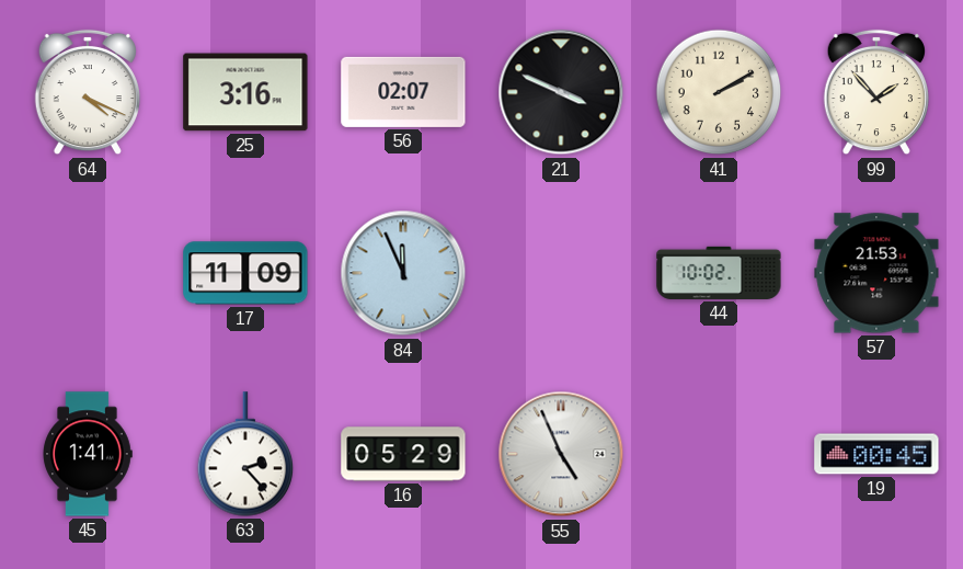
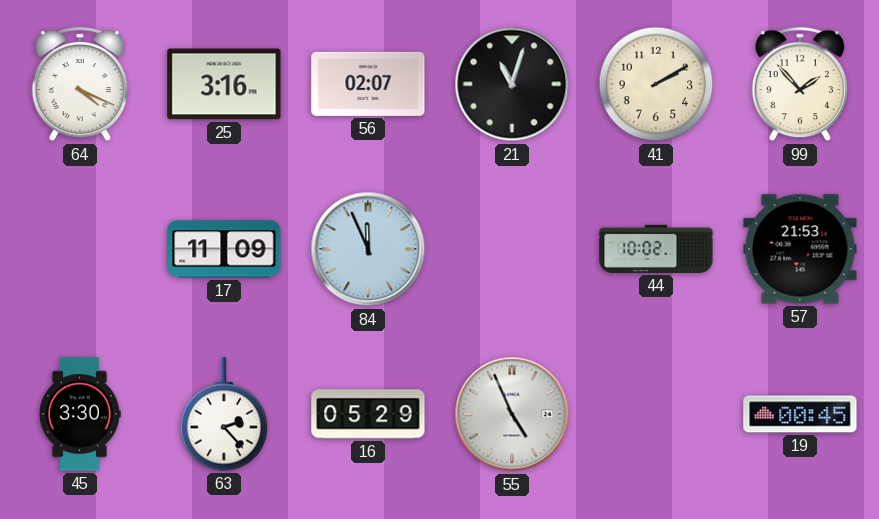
21: 3:49 -> 11:03
45: 1:41 -> 3:30
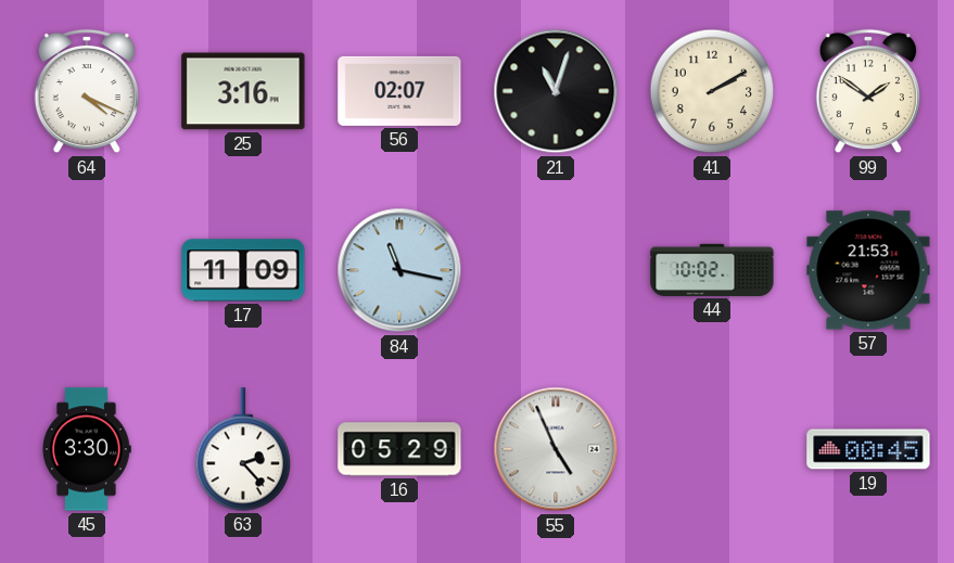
99: 1:53 -> 1:51
84: 11:56 -> 11:17
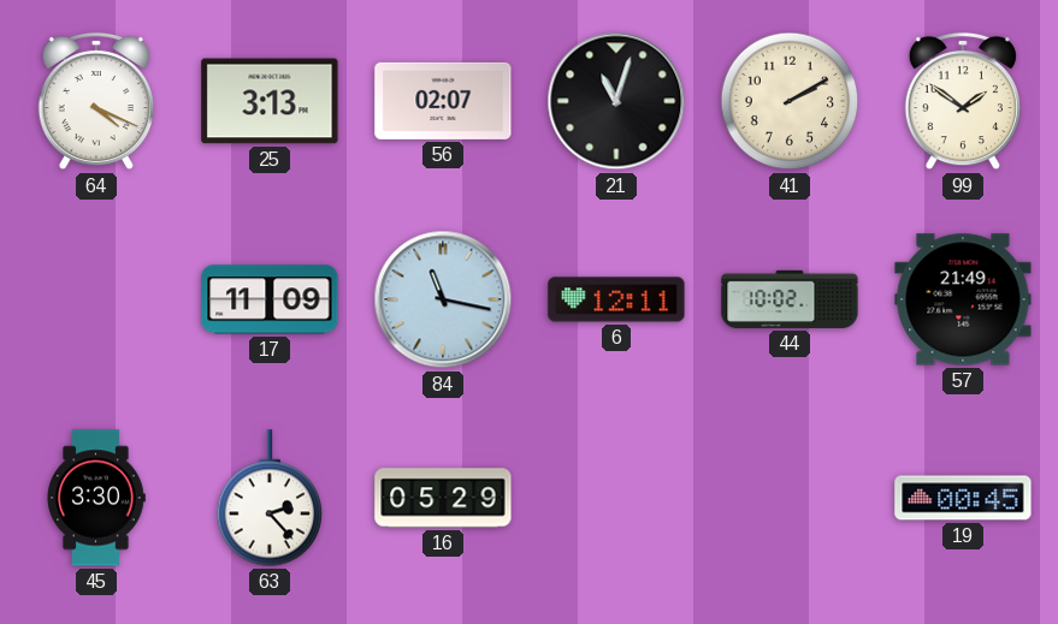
25: 3:16 -> 3:13
6: none -> 12:11
57: 21:53 -> 21:49
55: 4:56 -> none
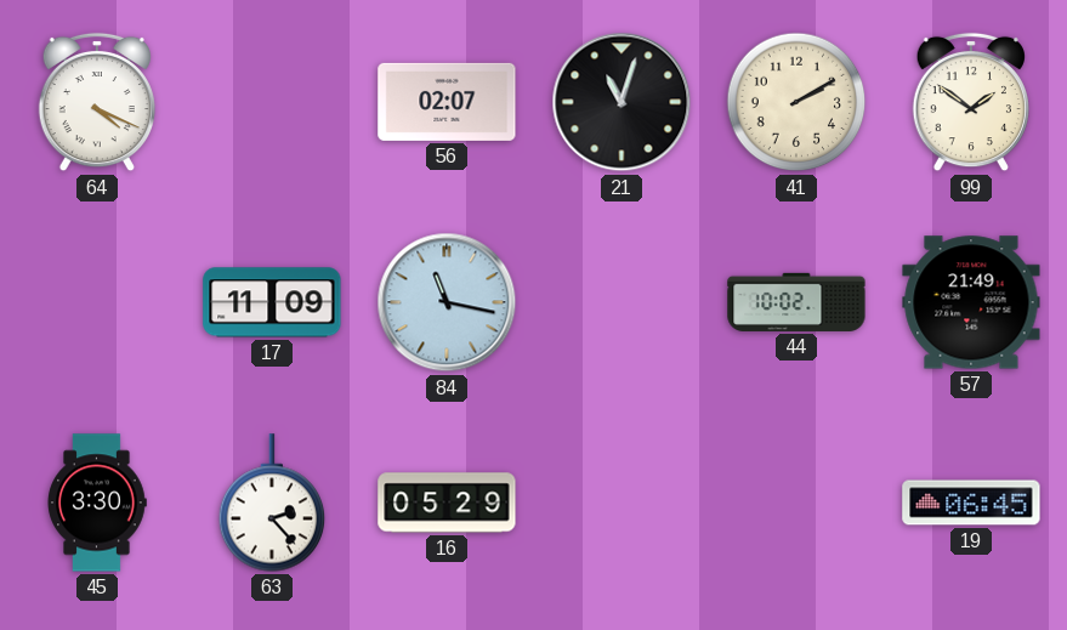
25: 3:13 -> none
6: 12:11 -> none
19: 00:45 -> 06:45
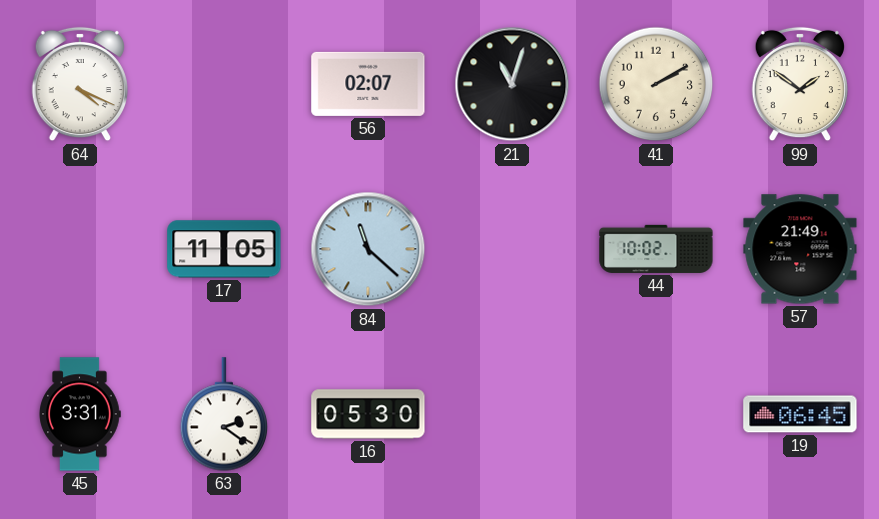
17: 11:09 -> 11:05
84: 11:17 -> 11:22
45: 3:30 -> 3:31
63: 2:23 -> 2:21
16: 05:29 -> 05:30
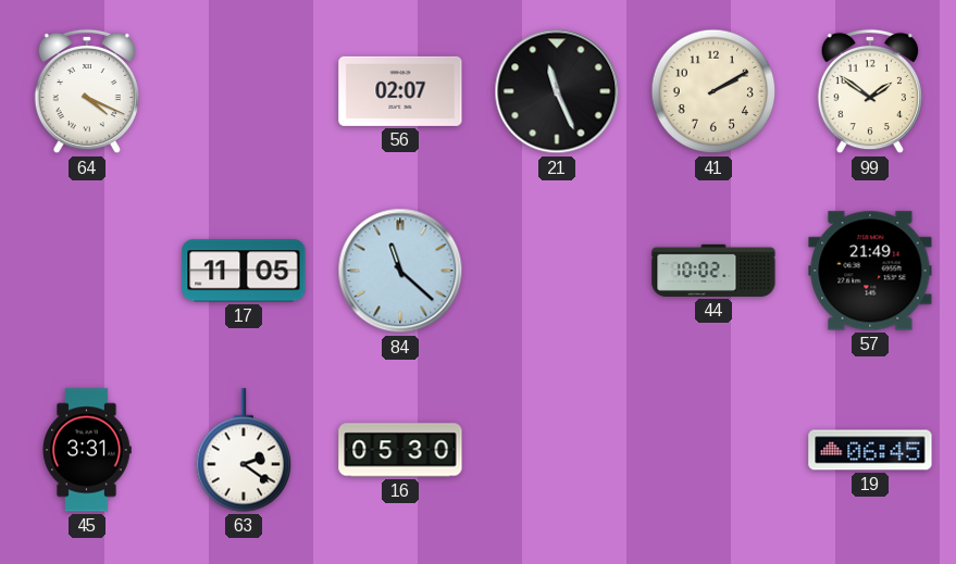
21: 11:03 -> 11:26
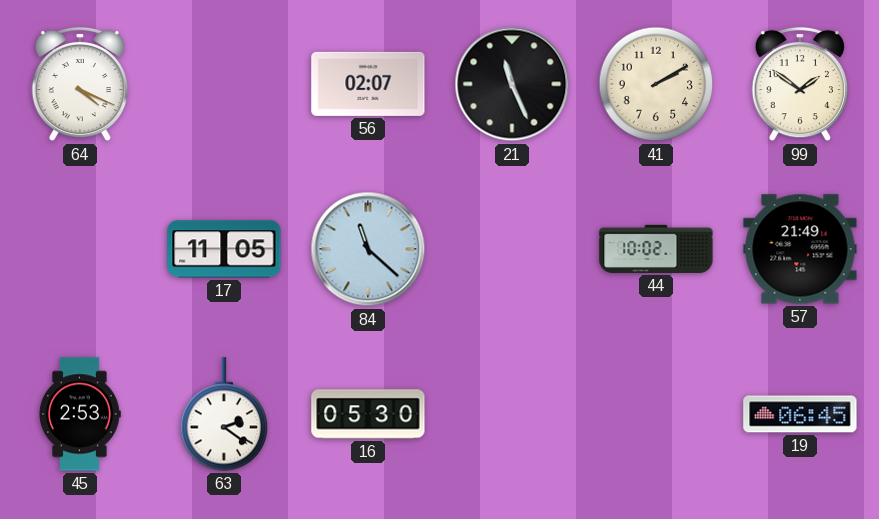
45: 3:31 -> 2:53
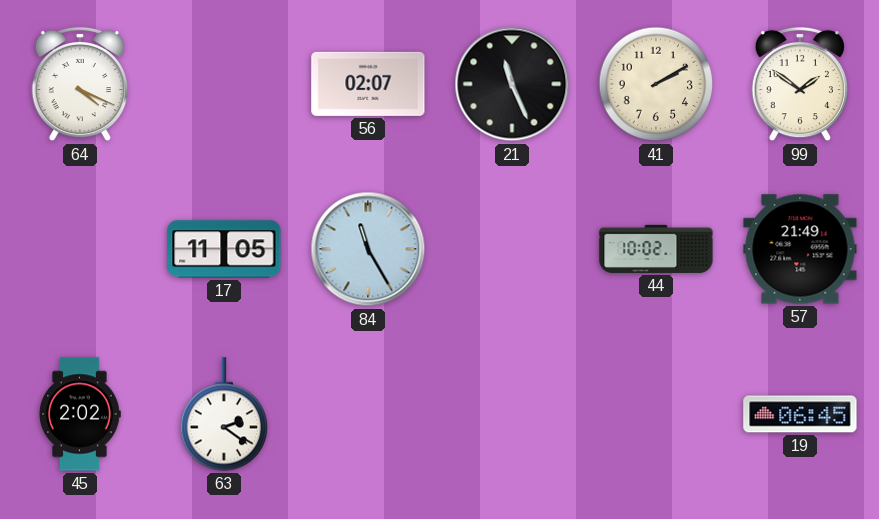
84: 11:22 -> 11:25
45: 2:53 -> 2:02
16: 05:30 -> none
